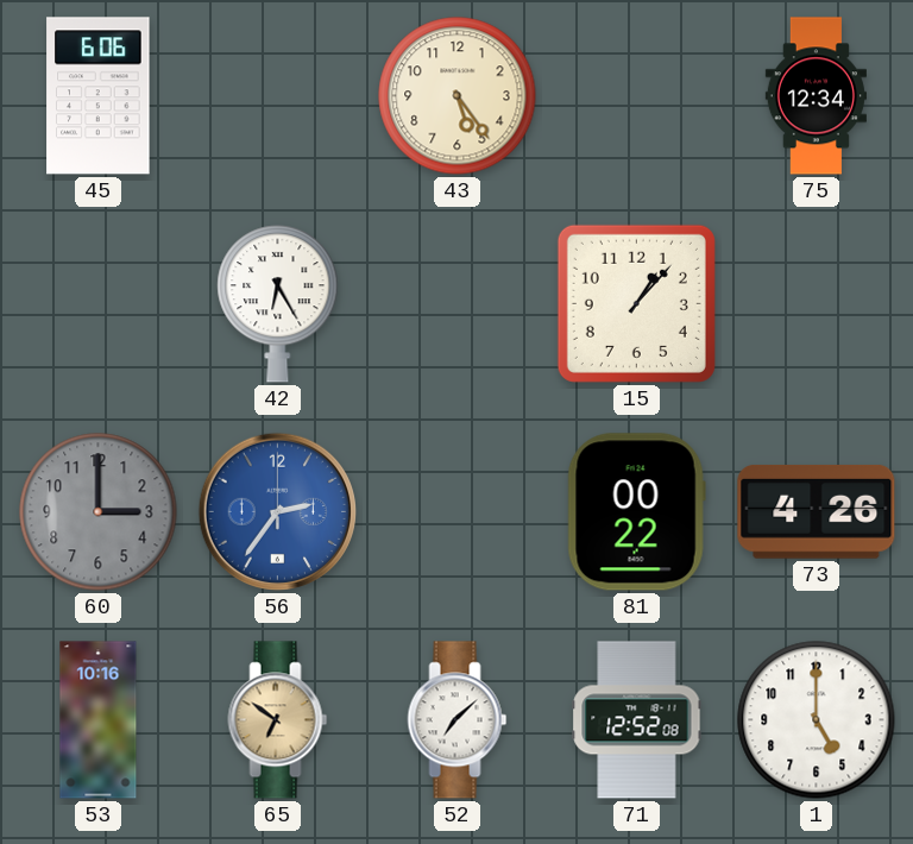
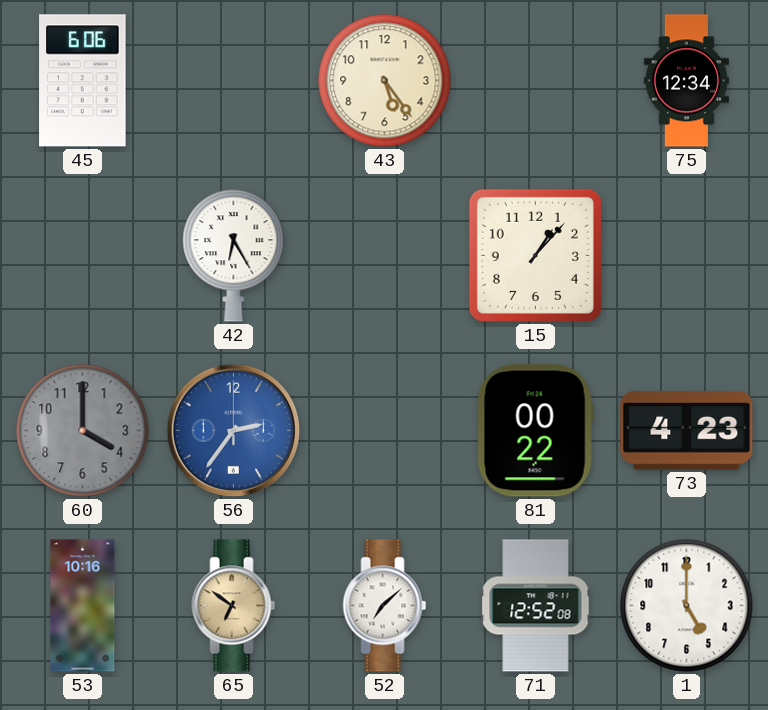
60: 3:00 -> 4:00
73: 4:26 -> 4:23
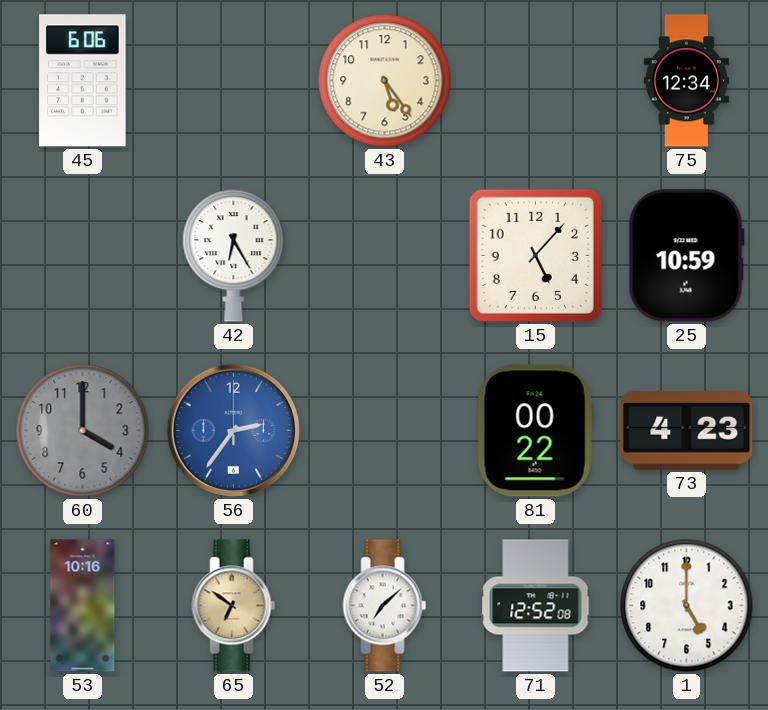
15: 1:07 -> 5:07
25: none -> 10:59
